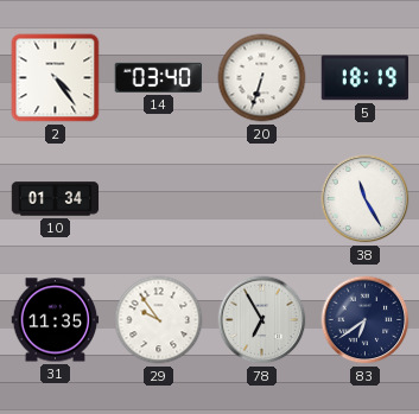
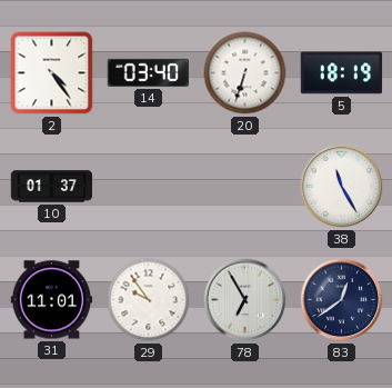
10: 01:34 -> 01:37
31: 11:35 -> 11:01
83: 6:39 -> 12:39
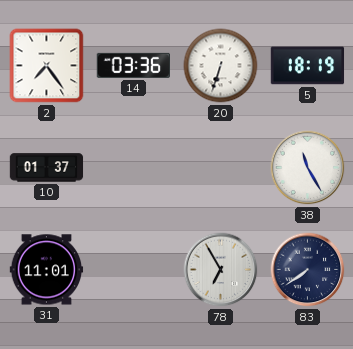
2: 4:24 -> 7:24
14: 03:40 -> 03:36
29: 9:54 -> none
83: 12:39 -> 7:39
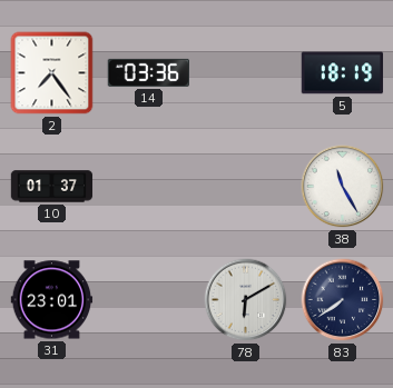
20: 6:33 -> none
31: 11:01 -> 23:01
78: 6:55 -> 6:10
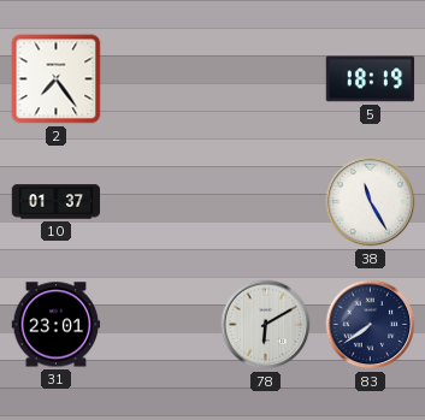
14: 03:36 -> none
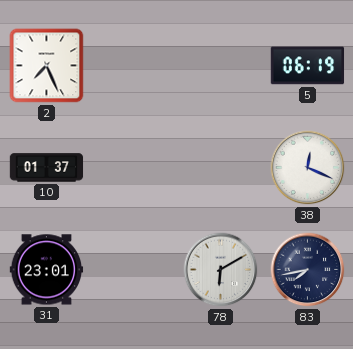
2: 7:24 -> 7:26
5: 18:19 -> 06:19
38: 11:25 -> 12:19
83: 7:39 -> 7:43
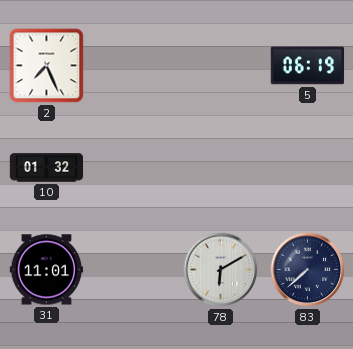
10: 01:37 -> 01:32
38: 12:19 -> none
31: 23:01 -> 11:01
83: 7:43 -> 7:38
